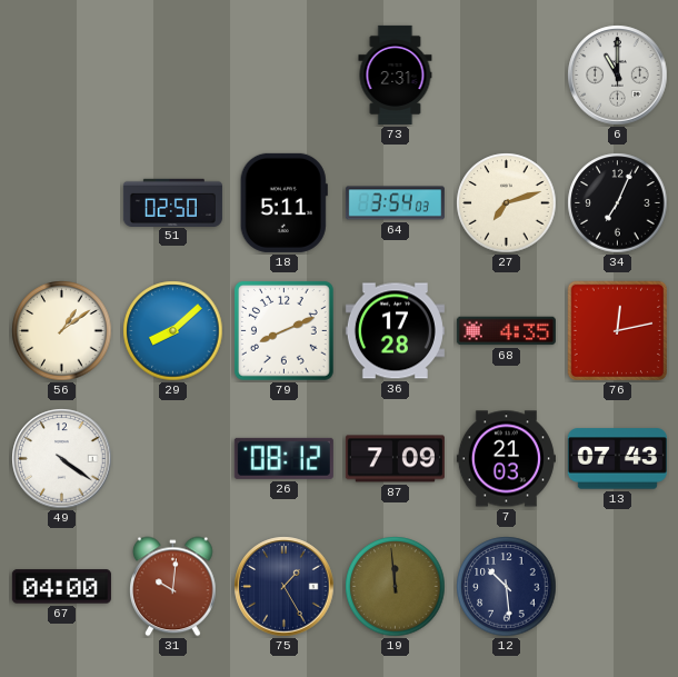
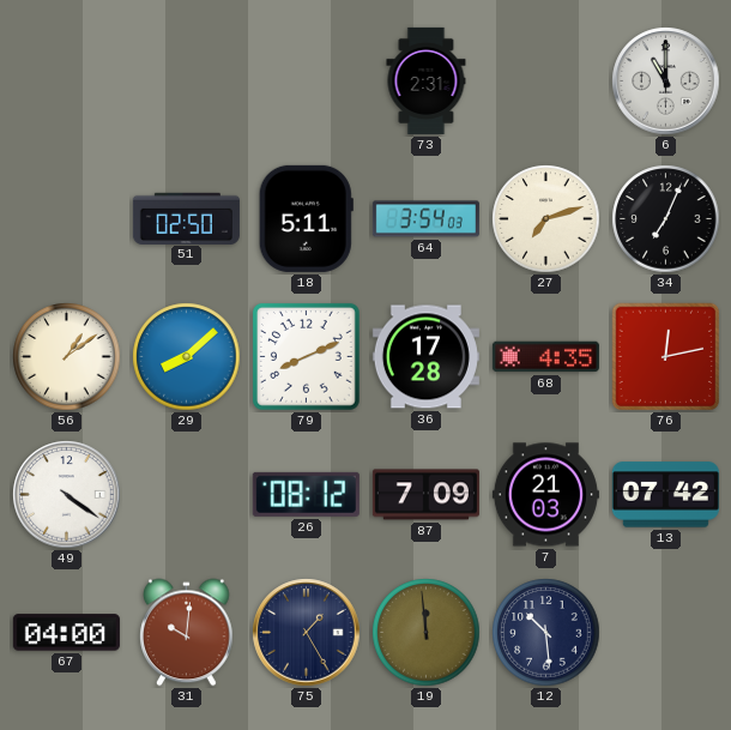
13: 07:43 -> 07:42
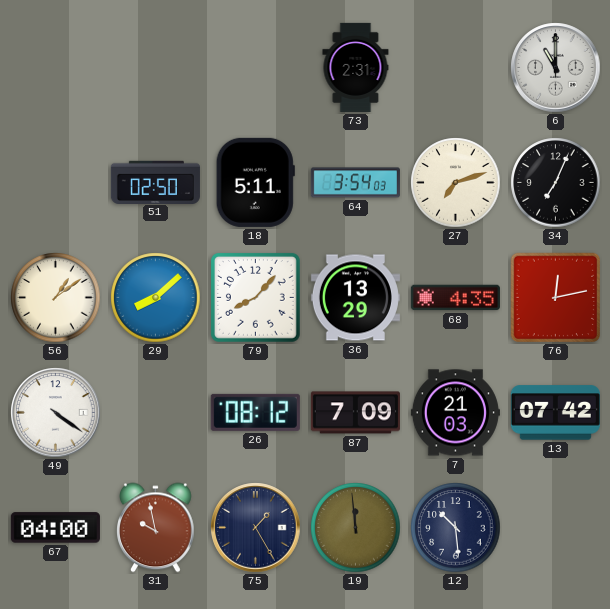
79: 8:11 -> 8:07
36: 17:28 -> 13:29
31: 10:01 -> 9:58
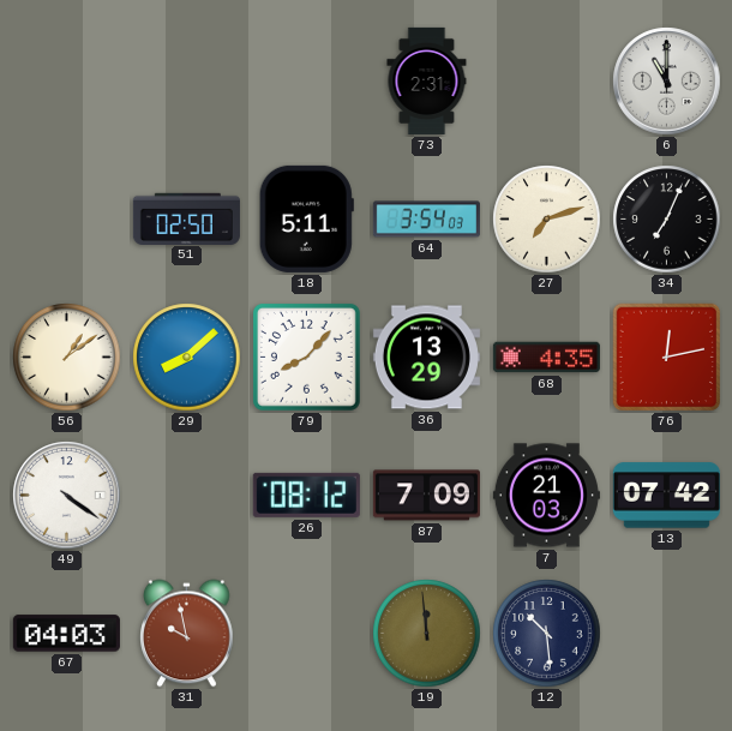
67: 04:00 -> 04:03
75: 1:25 -> none
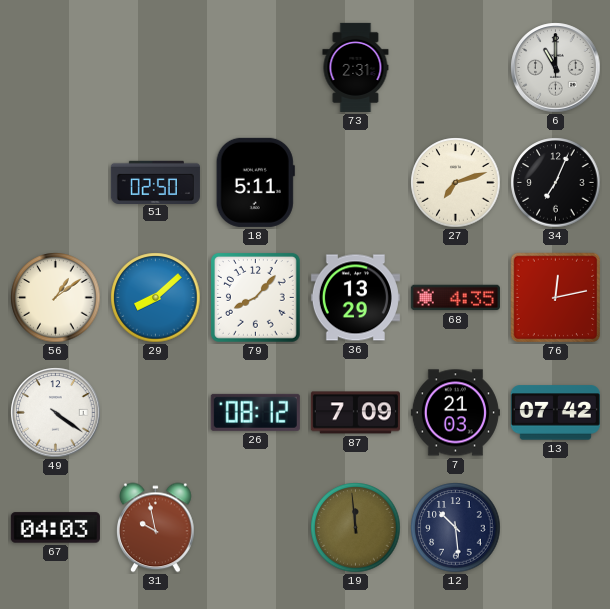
64: 3:54 -> none
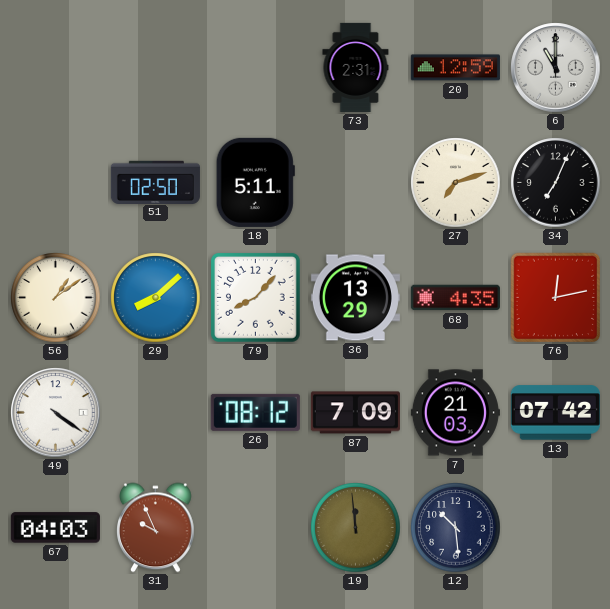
20: none -> 12:59
31: 9:58 -> 9:56
